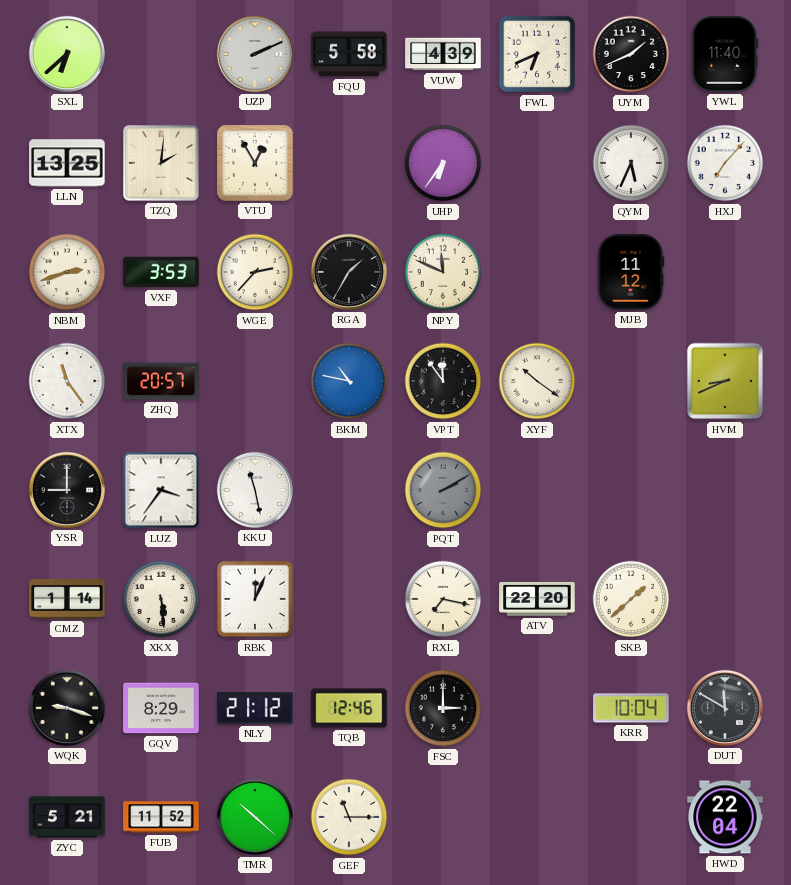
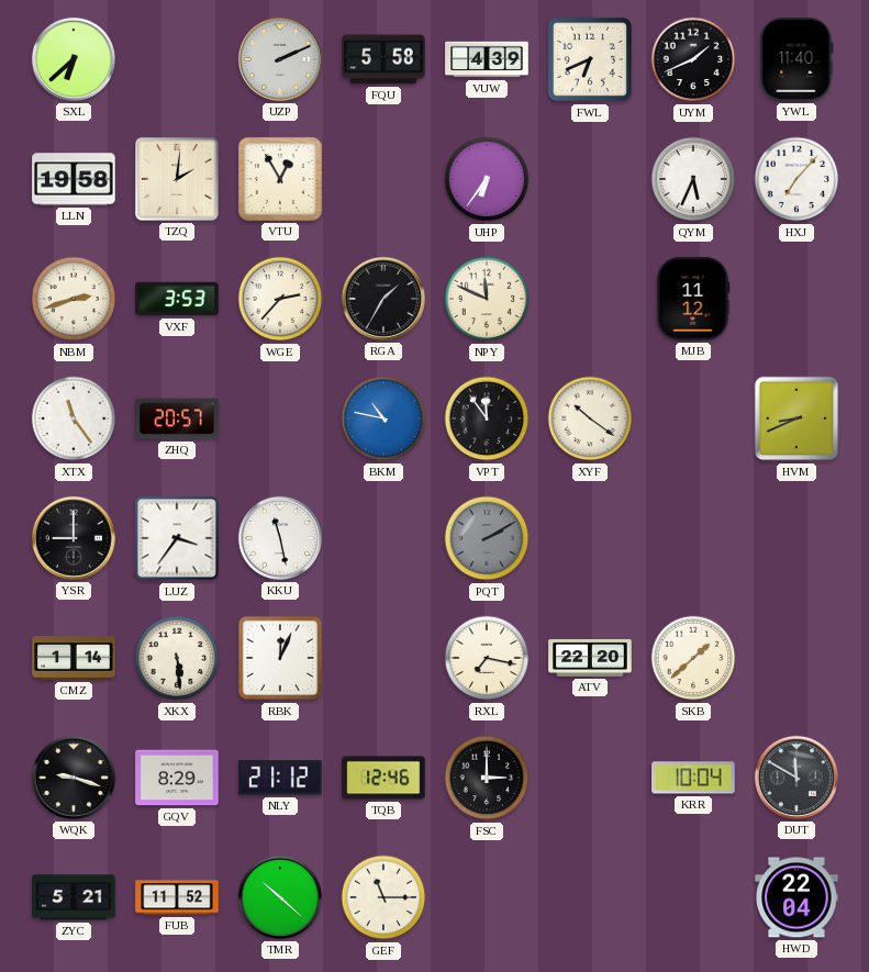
LLN: 13:25 -> 19:58
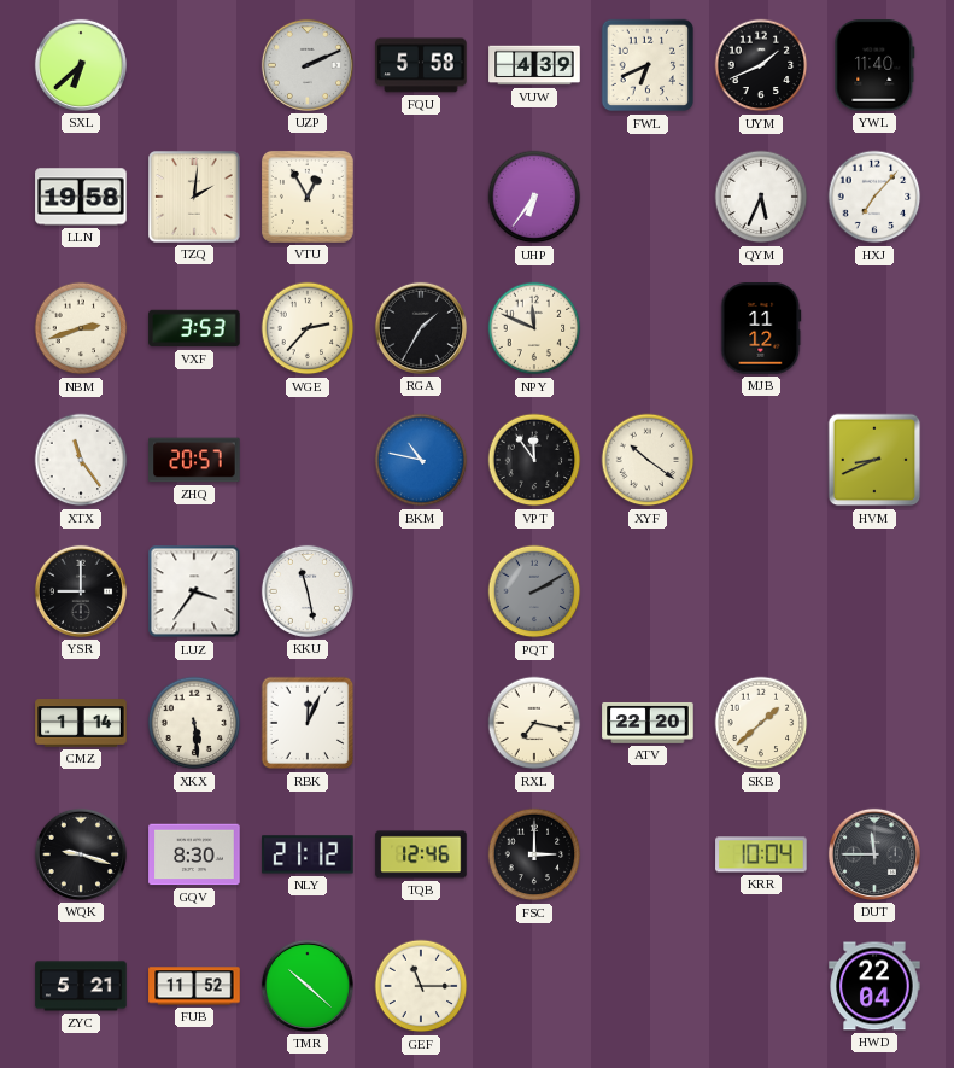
GQV: 8:29 -> 8:30
DUT: 11:50 -> 11:45
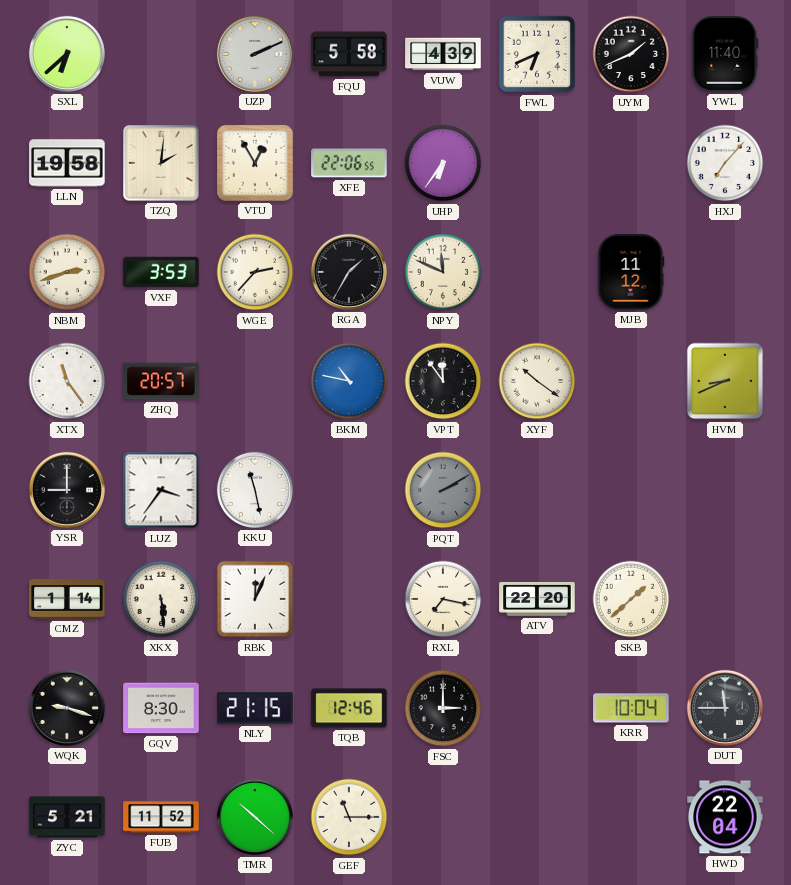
XFE: none -> 22:06
QYM: 5:34 -> none
NLY: 21:12 -> 21:15
